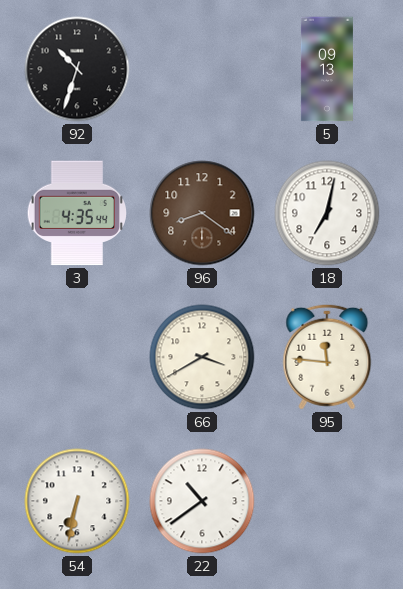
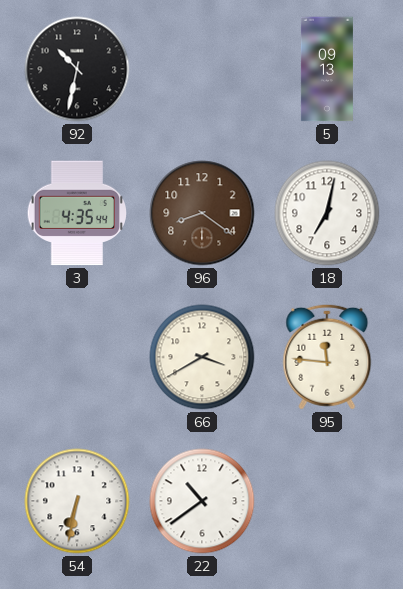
92: 10:33 -> 10:32
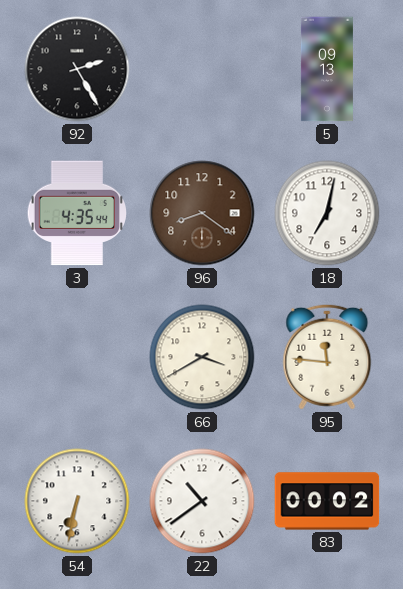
92: 10:32 -> 2:25
83: none -> 00:02
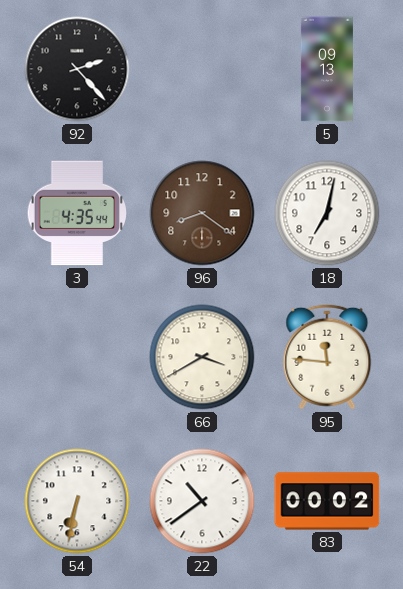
92: 2:25 -> 2:23
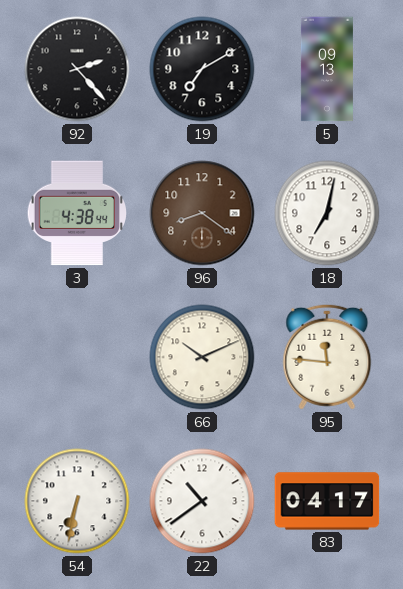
19: none -> 7:10
3: 4:35 -> 4:38
66: 3:40 -> 10:11
83: 00:02 -> 04:17
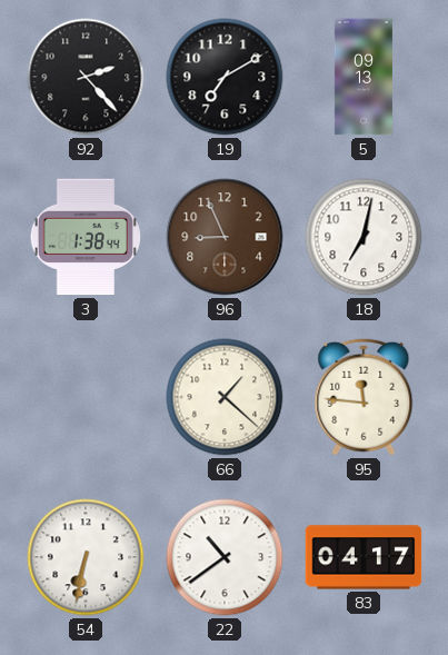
3: 4:38 -> 1:38
96: 8:21 -> 8:56
66: 10:11 -> 1:22
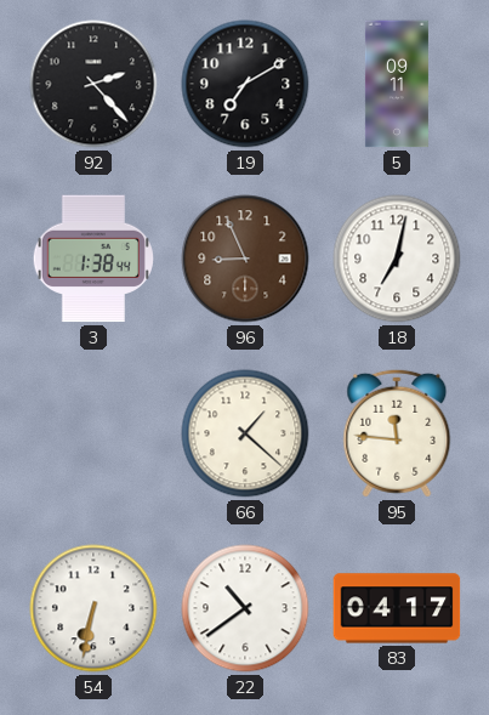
5: 09:13 -> 09:11
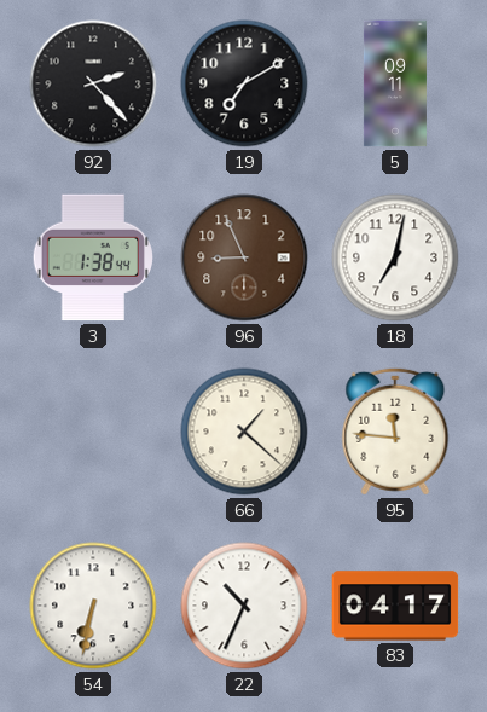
22: 10:39 -> 10:34
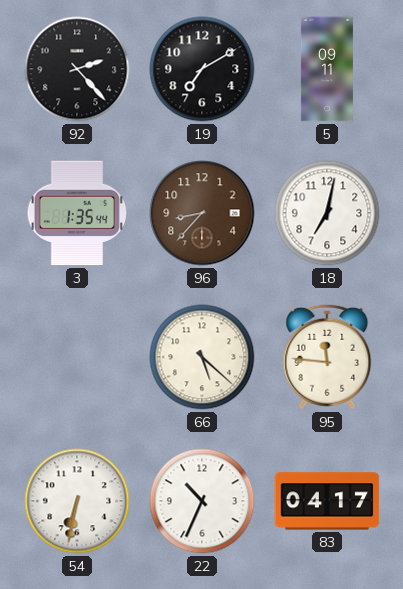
3: 1:38 -> 1:35
96: 8:56 -> 8:37
66: 1:22 -> 5:22
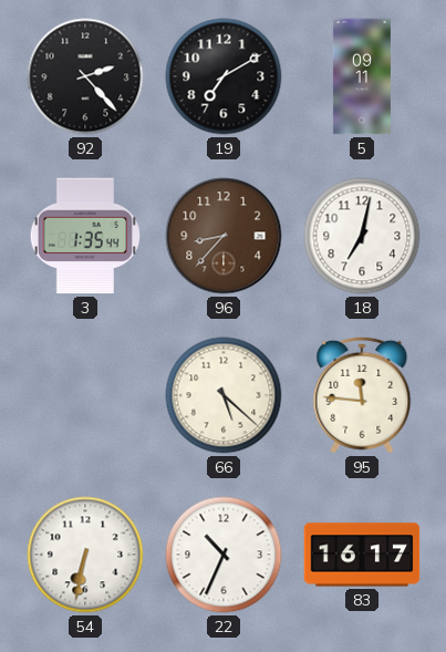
83: 04:17 -> 16:17
